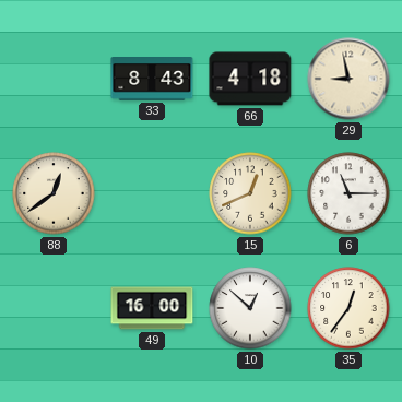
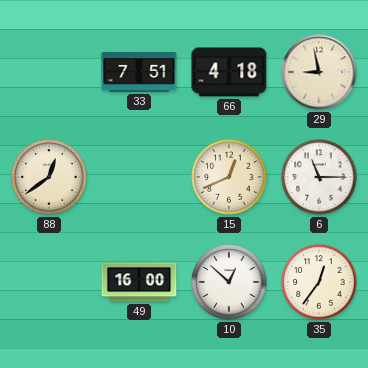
33: 8:43 -> 7:51
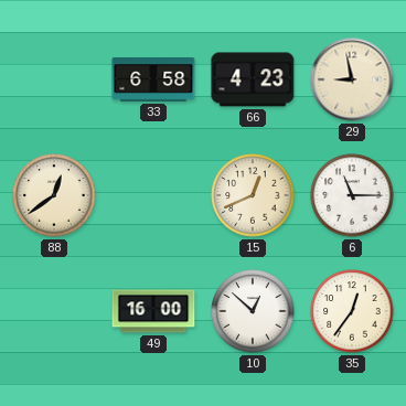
33: 7:51 -> 6:58
66: 4:18 -> 4:23
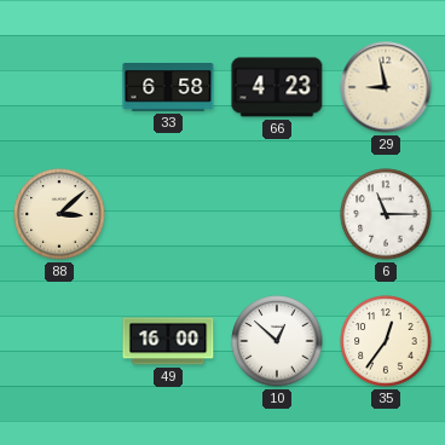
88: 12:39 -> 3:08
15: 12:41 -> none
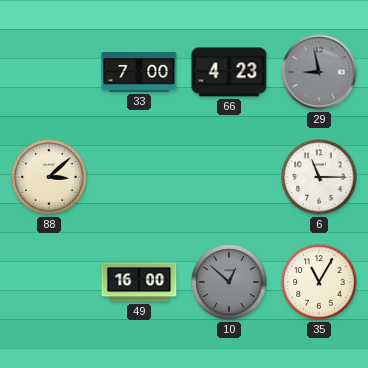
33: 6:58 -> 7:00
29 dial: cream -> grey
10 dial: white -> grey
35: 12:36 -> 11:05
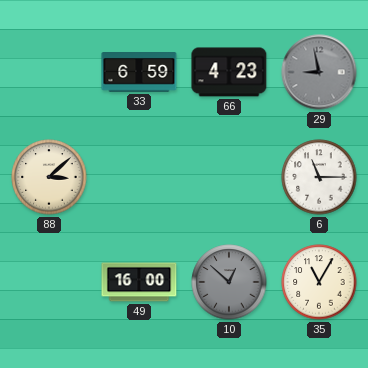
33: 7:00 -> 6:59
